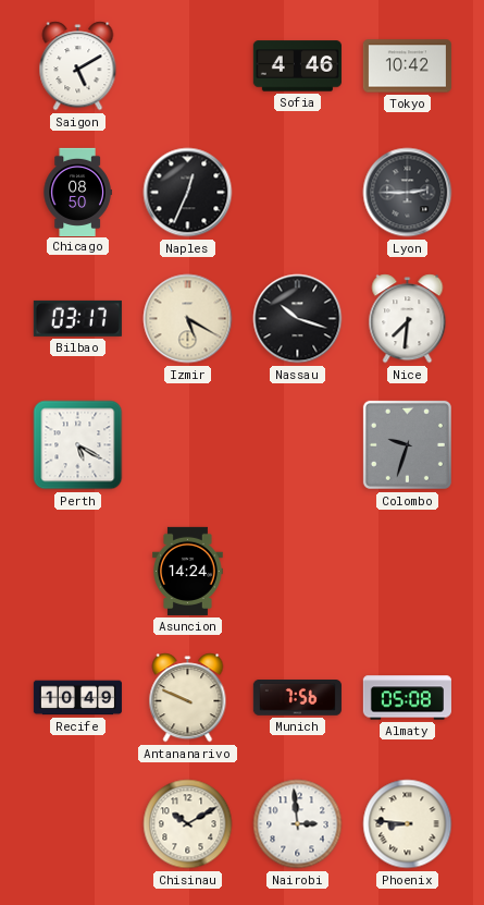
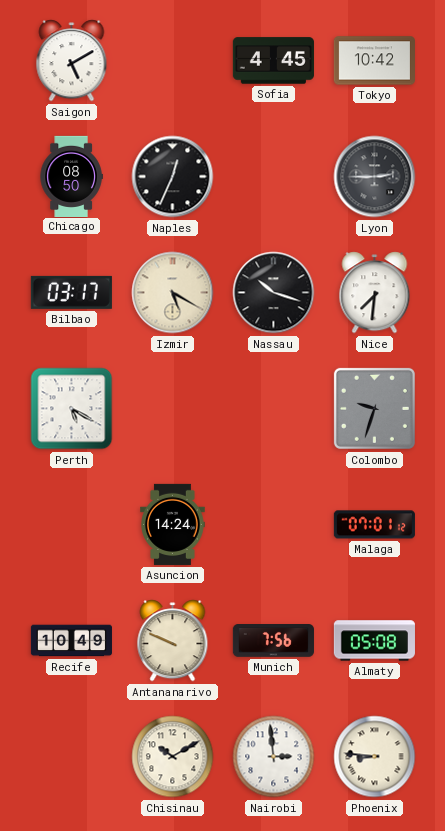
Sofia: 4:46 -> 4:45
Malaga: none -> 07:01
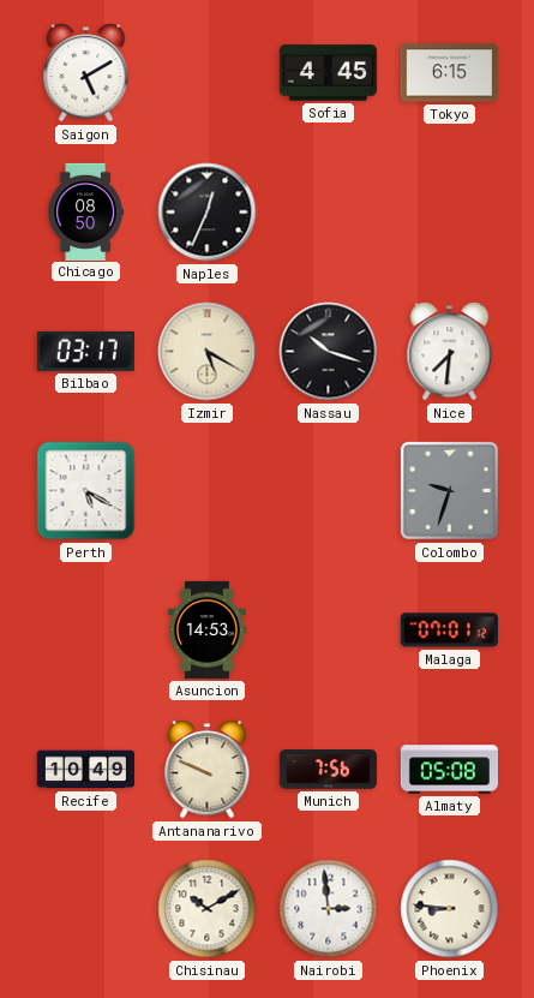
Tokyo: 10:42 -> 6:15
Lyon: 2:45 -> none
Asuncion: 14:24 -> 14:53
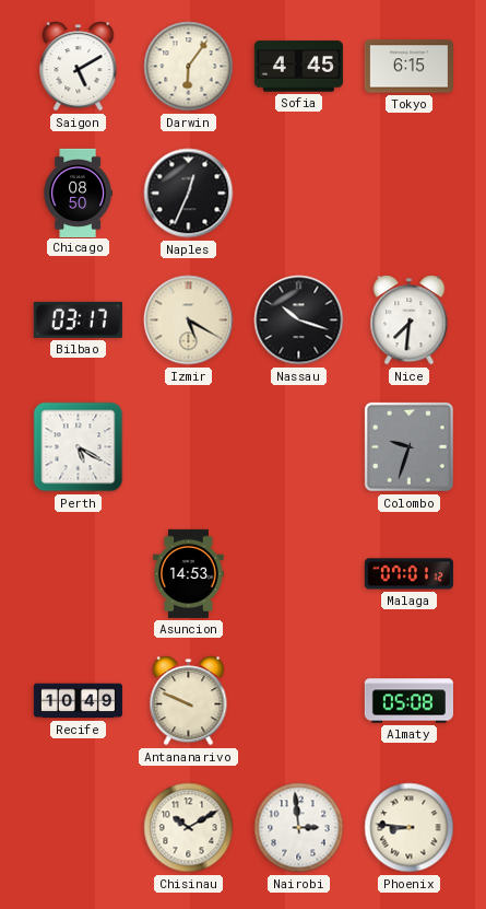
Darwin: none -> 6:06
Munich: 7:56 -> none
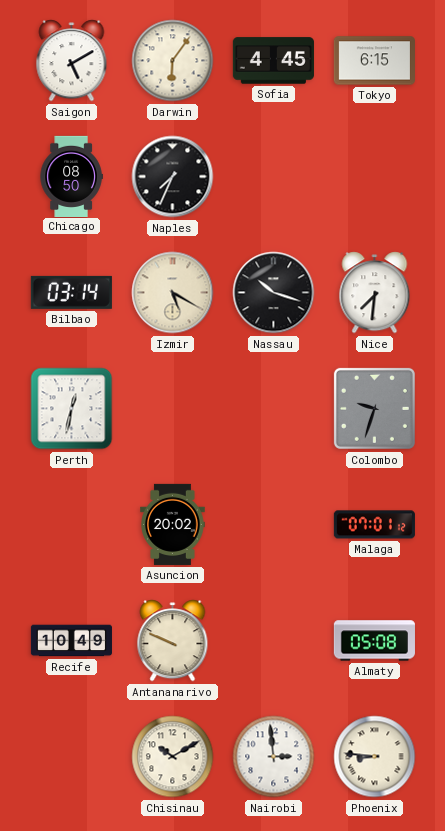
Naples: 12:34 -> 7:34
Bilbao: 03:17 -> 03:14
Perth: 5:20 -> 12:32
Asuncion: 14:53 -> 20:02
